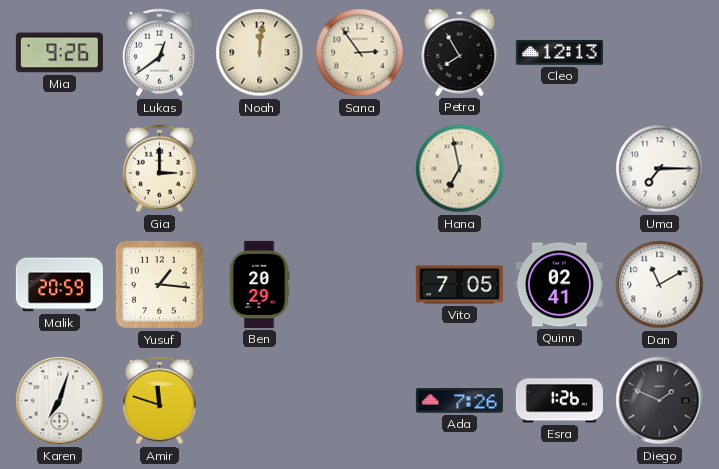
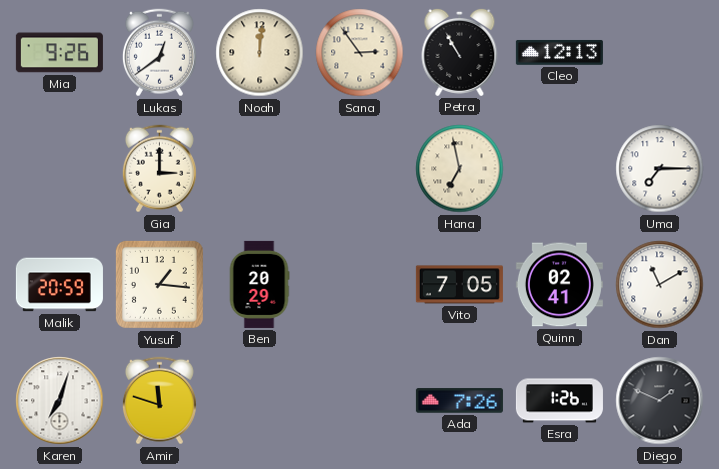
Petra: 7:55 -> 10:55
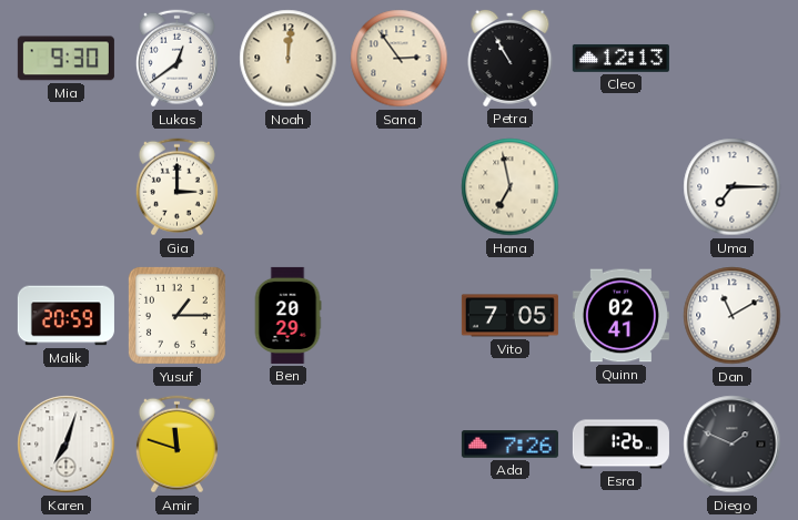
Mia: 9:26 -> 9:30
Yusuf: 1:16 -> 1:15
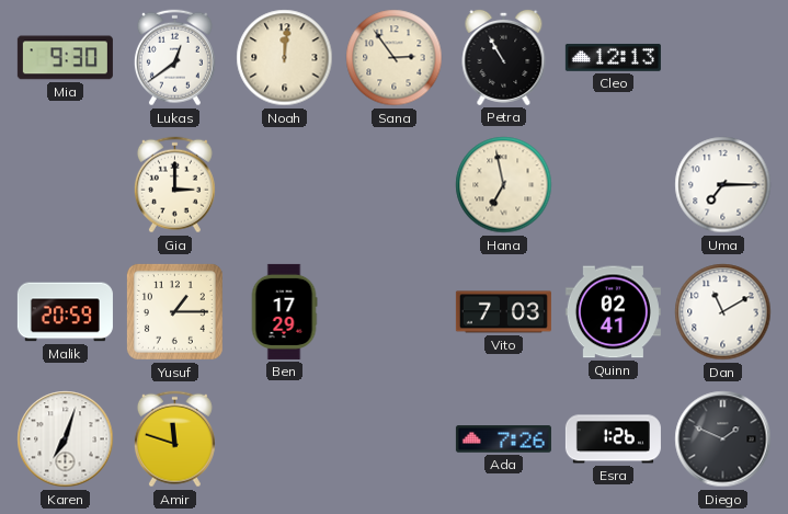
Ben: 20:29 -> 17:29
Vito: 7:05 -> 7:03
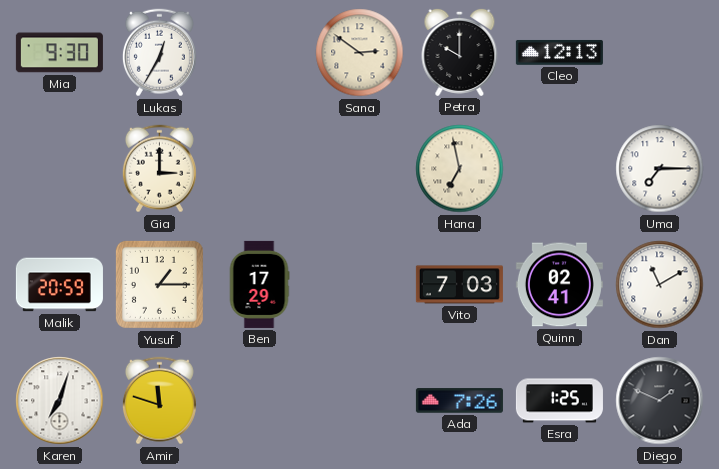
Lukas: 12:39 -> 12:35
Noah: 12:01 -> none
Sana: 2:54 -> 2:51
Petra: 10:55 -> 10:00
Esra: 1:26 -> 1:25
